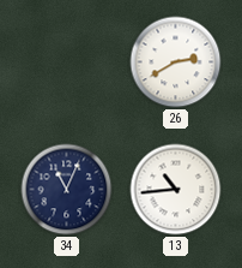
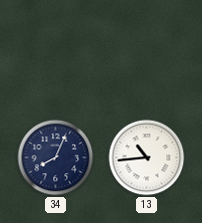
26: 2:40 -> none
34: 11:04 -> 8:04
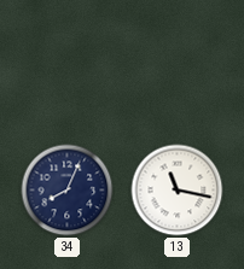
13: 10:44 -> 11:17
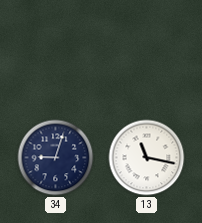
34: 8:04 -> 9:03
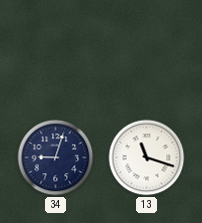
13: 11:17 -> 11:18
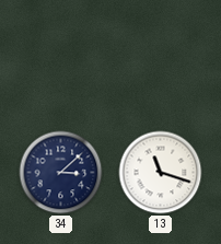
34: 9:03 -> 3:08
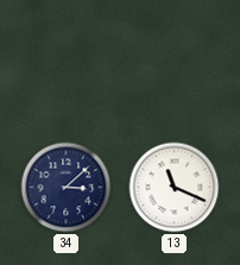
13: 11:18 -> 11:19
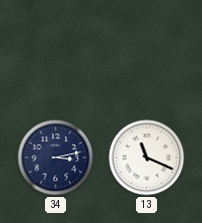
34: 3:08 -> 3:13
